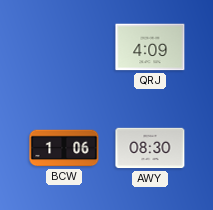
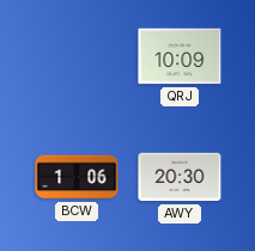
QRJ: 4:09 -> 10:09
AWY: 08:30 -> 20:30
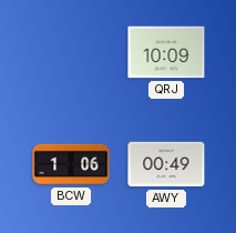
AWY: 20:30 -> 00:49
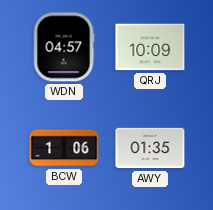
WDN: none -> 04:57
AWY: 00:49 -> 01:35
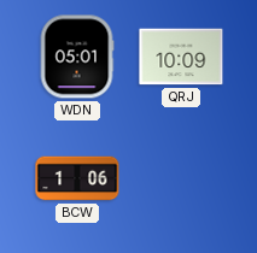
WDN: 04:57 -> 05:01
AWY: 01:35 -> none
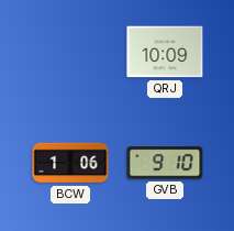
WDN: 05:01 -> none
GVB: none -> 9:10
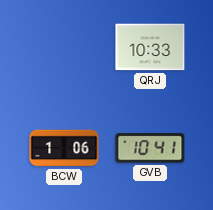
QRJ: 10:09 -> 10:33
GVB: 9:10 -> 10:41
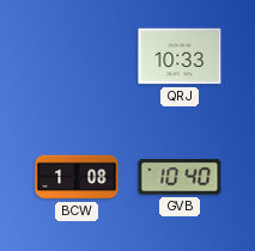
BCW: 1:06 -> 1:08
GVB: 10:41 -> 10:40
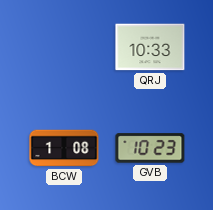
GVB: 10:40 -> 10:23
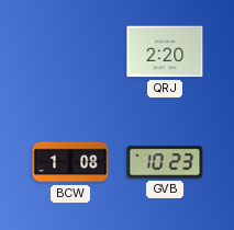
QRJ: 10:33 -> 2:20
